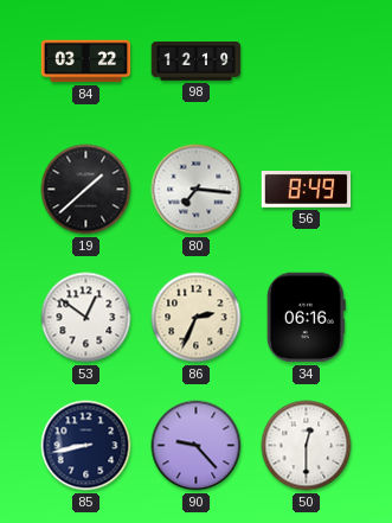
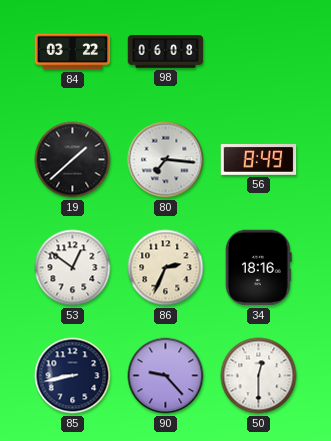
98: 12:19 -> 06:08
34: 06:16 -> 18:16
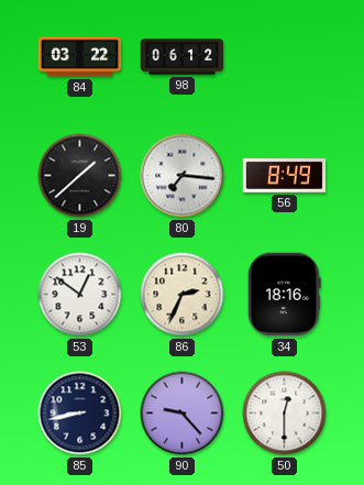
98: 06:08 -> 06:12
